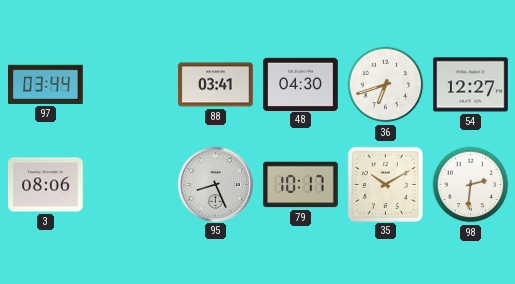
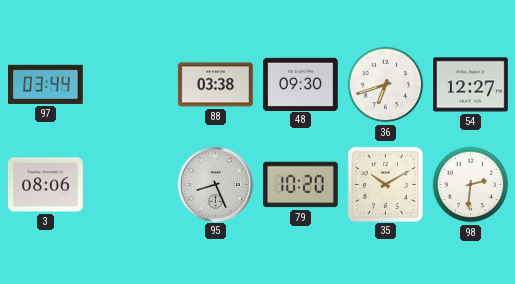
88: 03:41 -> 03:38
48: 04:30 -> 09:30
79: 10:17 -> 10:20
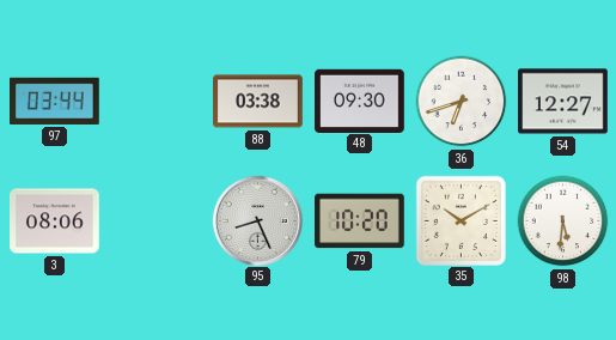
98: 2:31 -> 5:31
